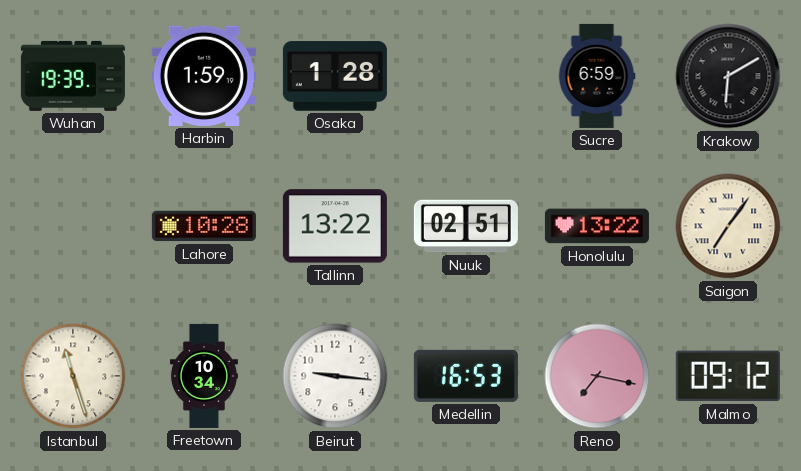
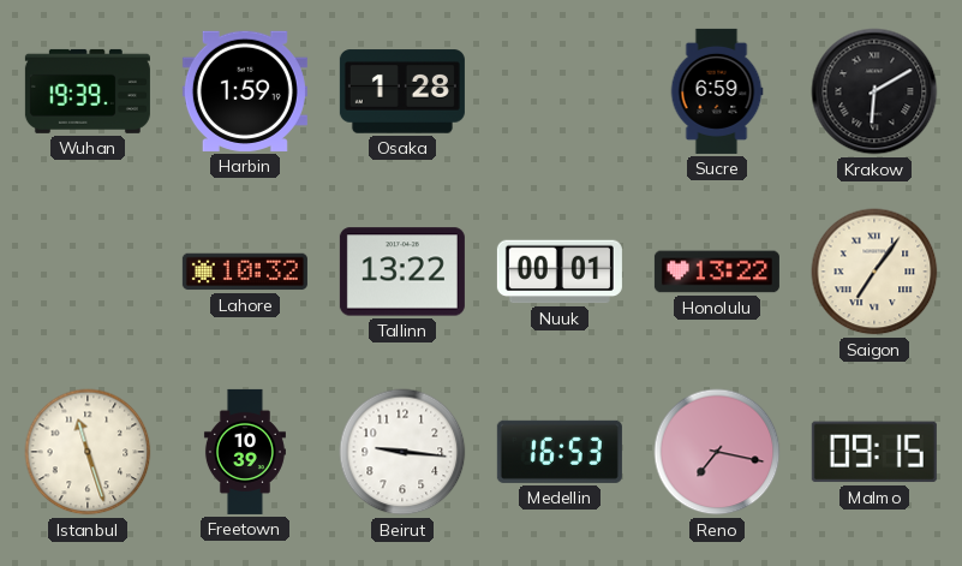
Lahore: 10:28 -> 10:32
Nuuk: 02:51 -> 00:01
Freetown: 10:34 -> 10:39
Malmo: 09:12 -> 09:15
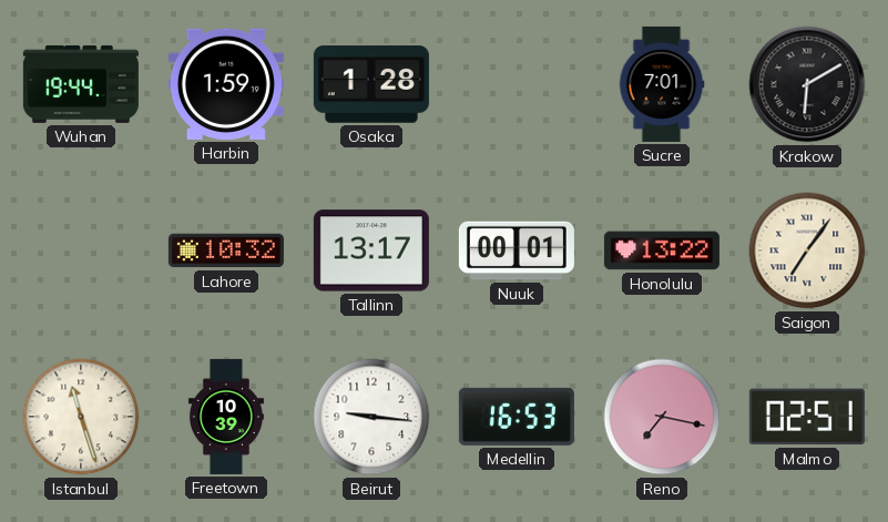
Wuhan: 19:39 -> 19:44
Sucre: 6:59 -> 7:01
Tallinn: 13:22 -> 13:17
Malmo: 09:15 -> 02:51
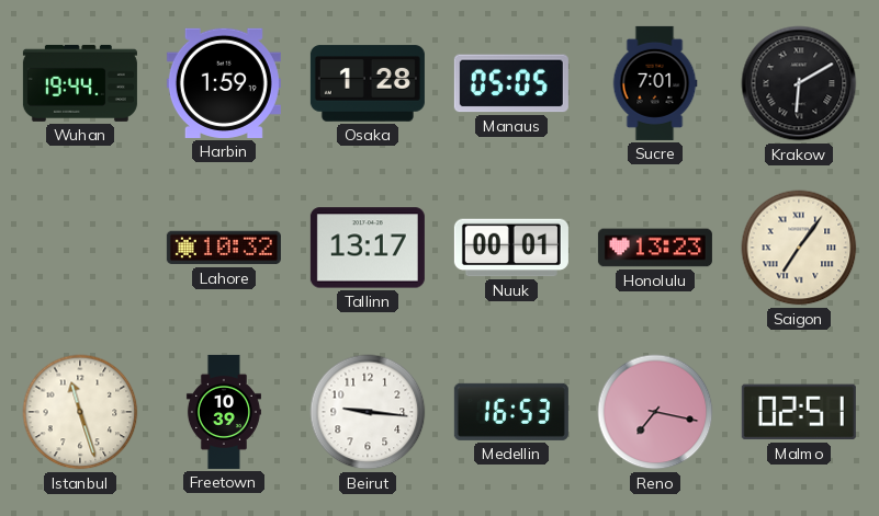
Manaus: none -> 05:05
Honolulu: 13:22 -> 13:23
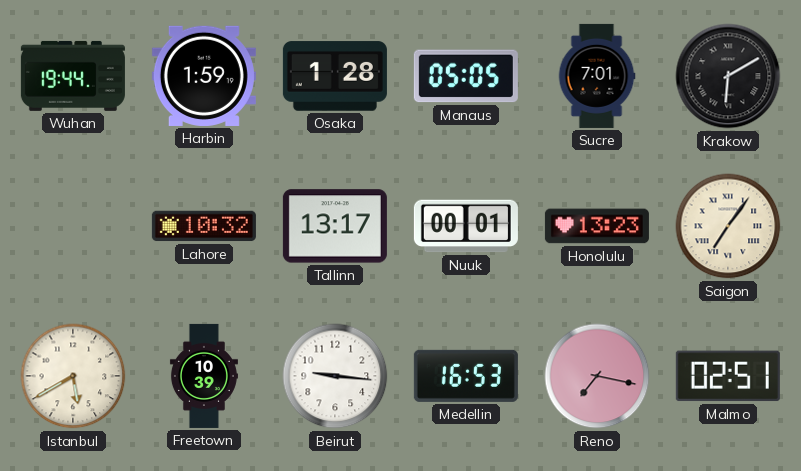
Istanbul: 11:27 -> 5:40
